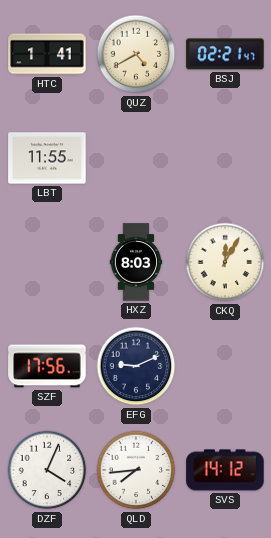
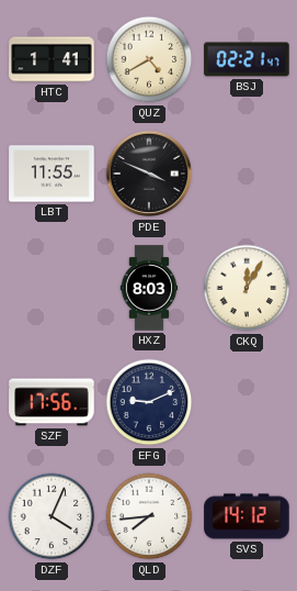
PDE: none -> 3:49
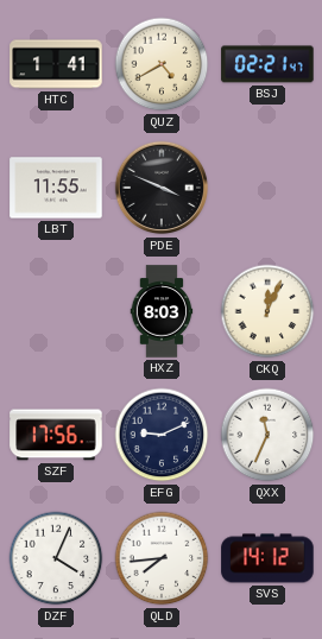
CKQ: 12:05 -> 12:04
QXX: none -> 11:34
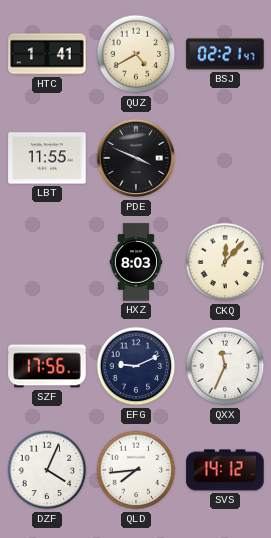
CKQ: 12:04 -> 12:07
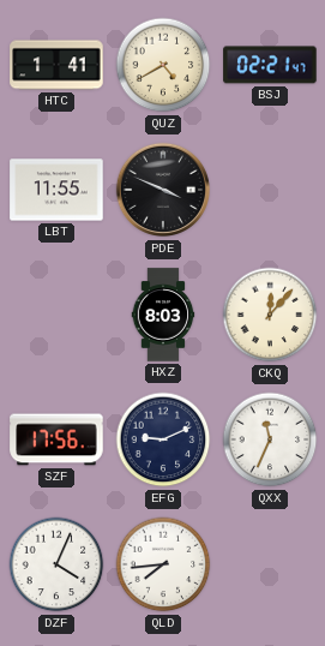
SVS: 14:12 -> none
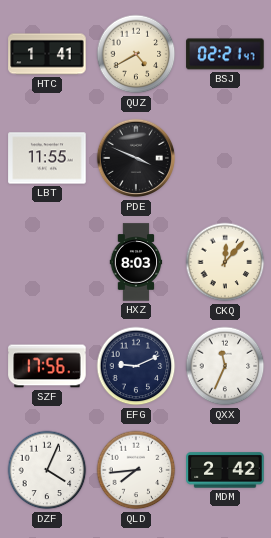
MDM: none -> 2:42
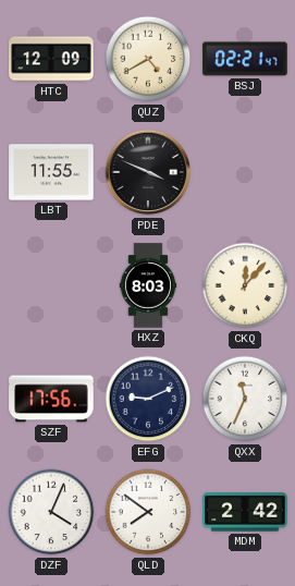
HTC: 1:41 -> 12:09
QLD: 7:44 -> 7:51
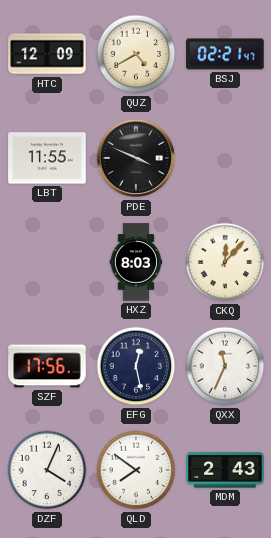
EFG: 9:11 -> 12:28
MDM: 2:42 -> 2:43
